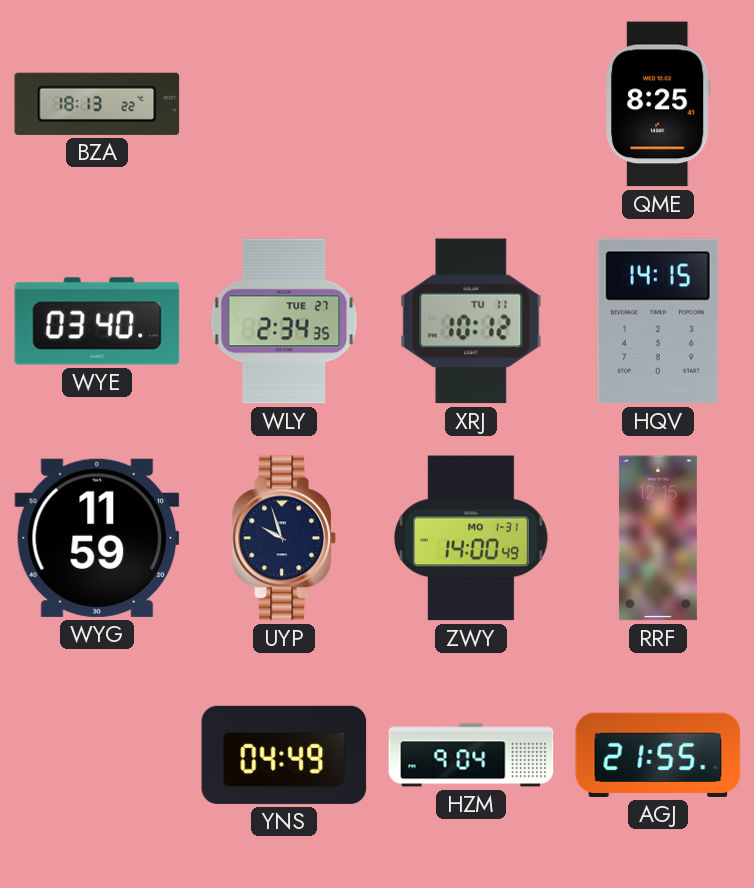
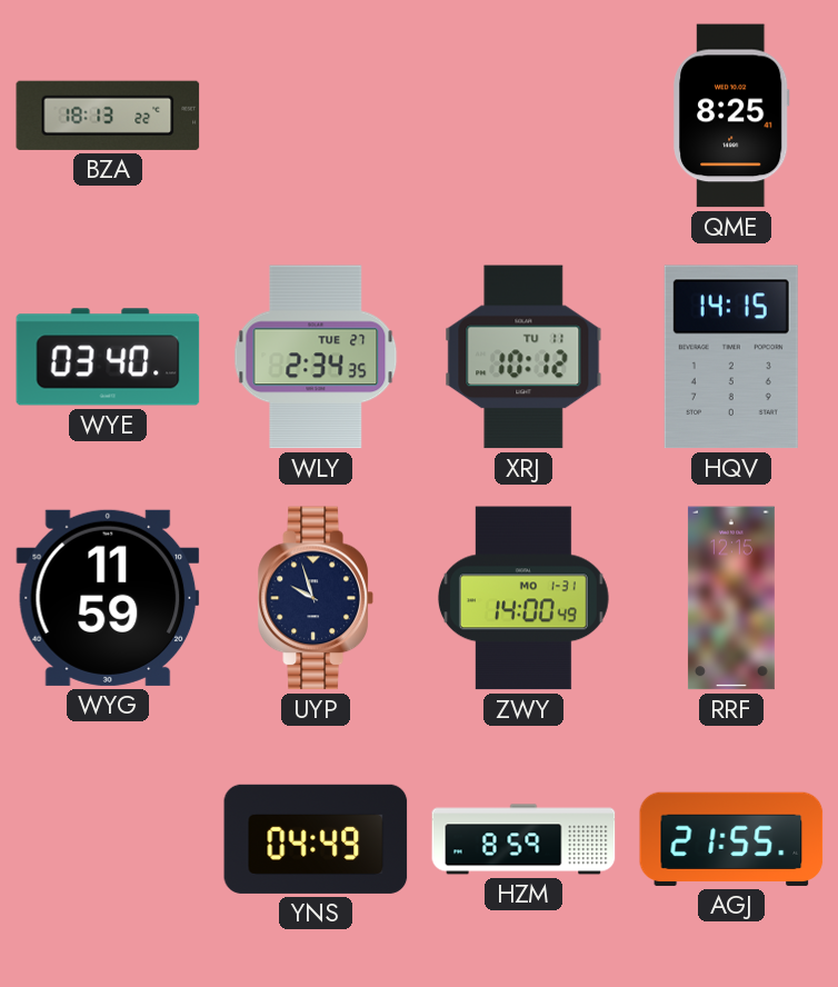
HZM: 9:04 -> 8:59
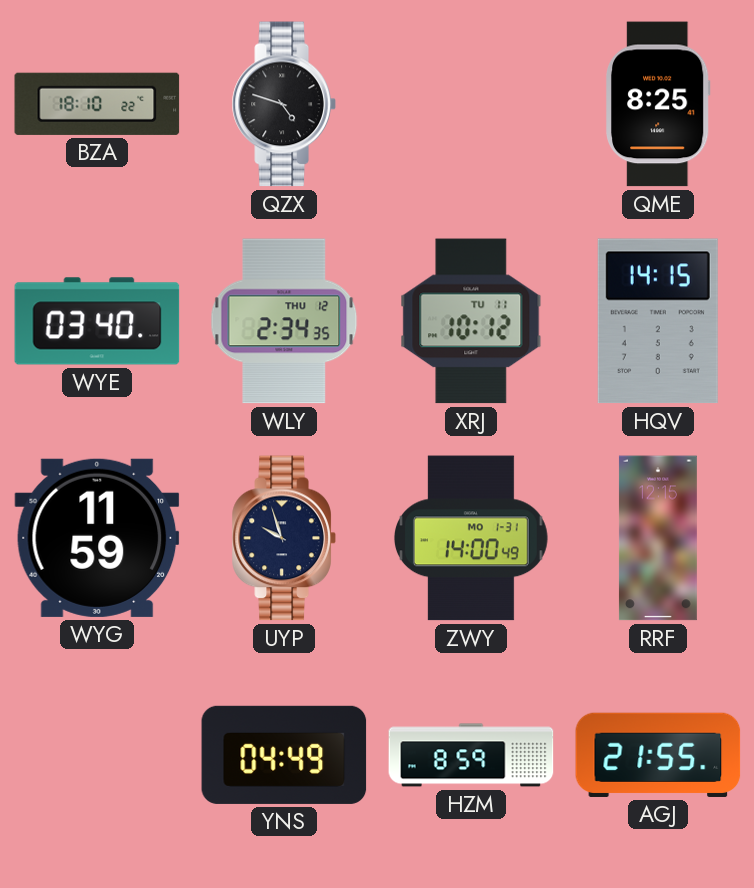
BZA: 18:13 -> 18:10
QZX: none -> 4:48
WLY date: TUE 27 -> THU 12
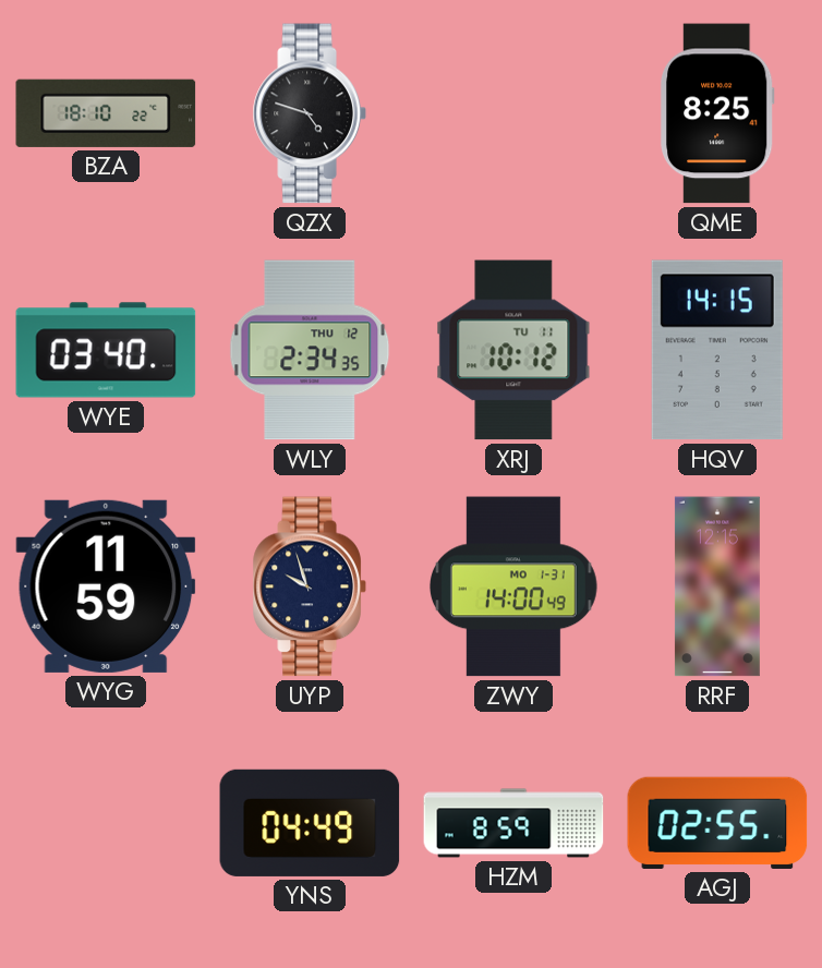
AGJ: 21:55 -> 02:55
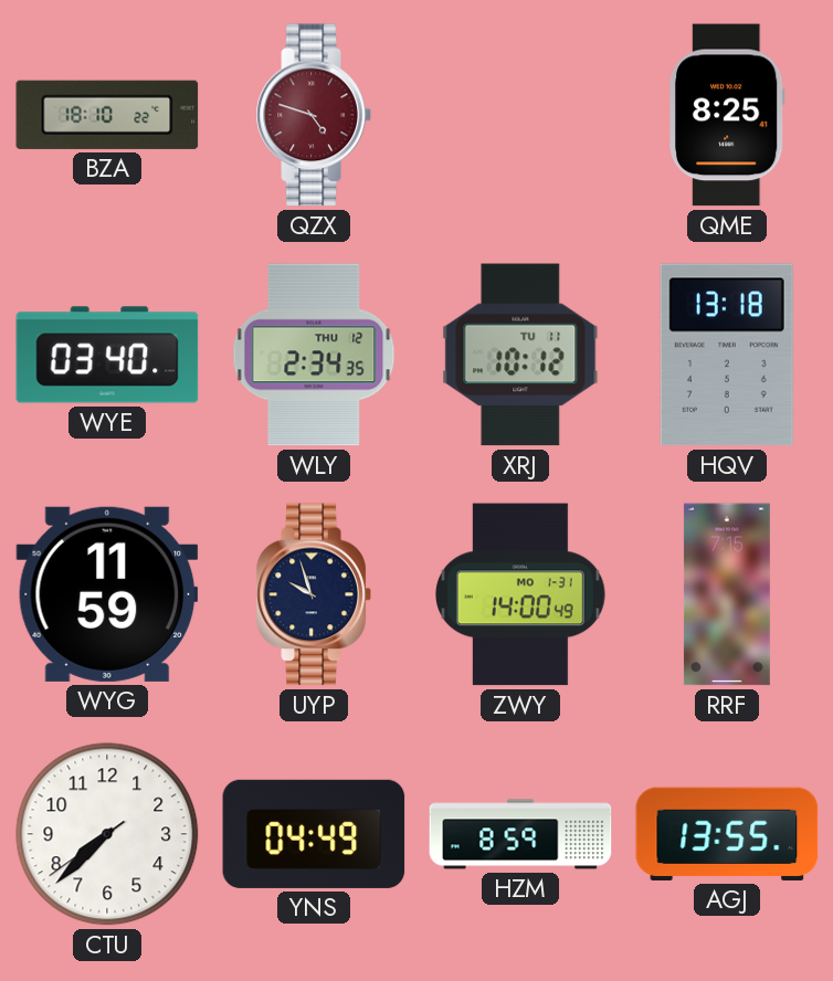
QZX dial: black -> burgundy
HQV: 14:15 -> 13:18
RRF: 12:15 -> 7:15
CTU: none -> 7:37
AGJ: 02:55 -> 13:55
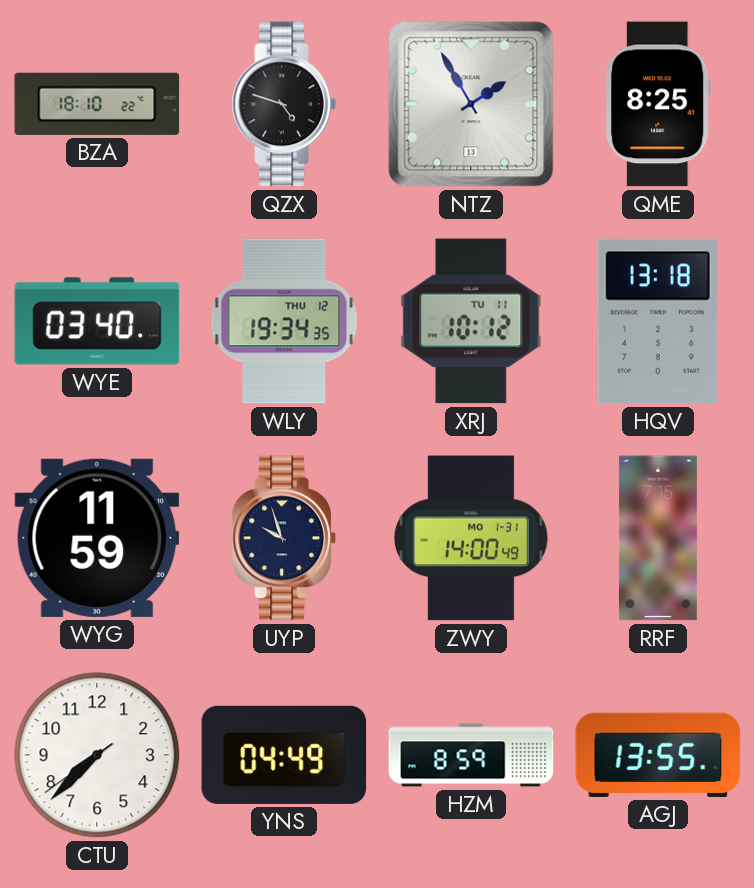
QZX dial: burgundy -> black
NTZ: none -> 1:55
WLY: 2:34 -> 19:34
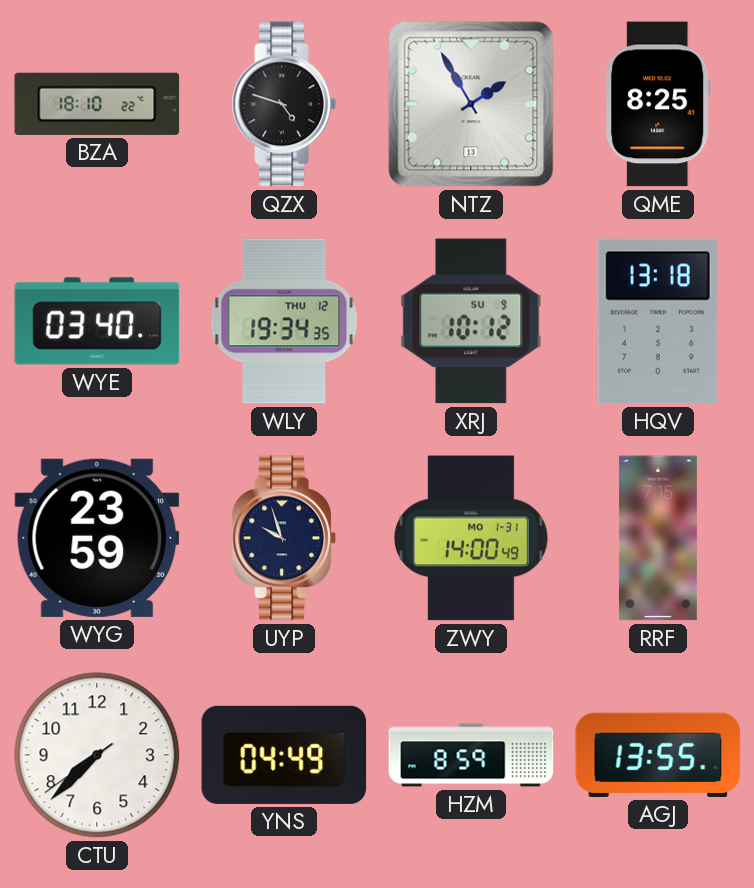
XRJ date: TU 11 -> SU 9
WYG: 11:59 -> 23:59
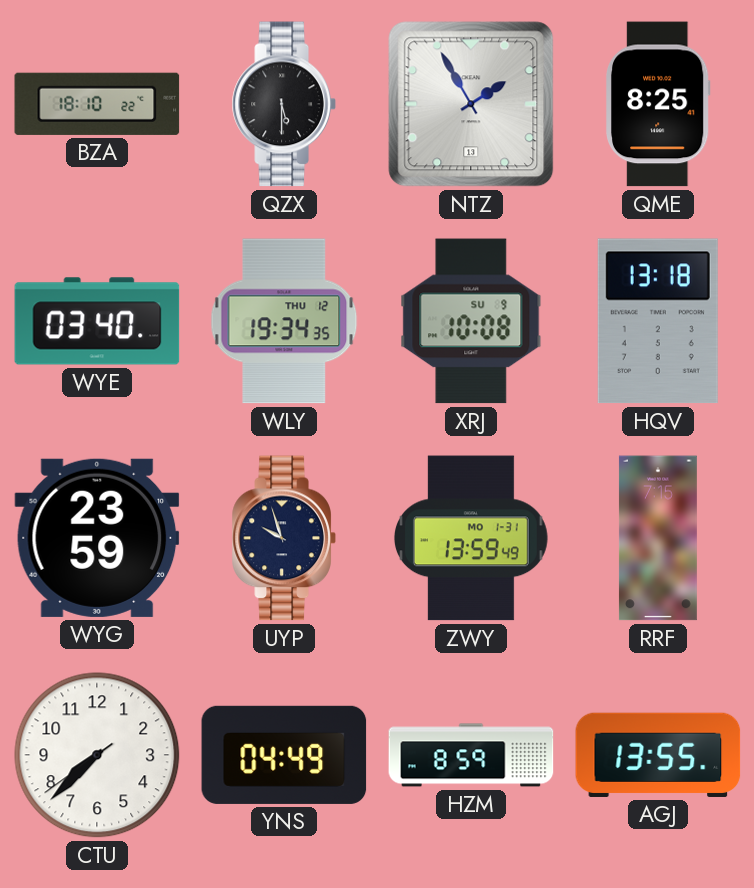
QZX: 4:48 -> 5:30
XRJ: 10:12 -> 10:08
ZWY: 14:00 -> 13:59
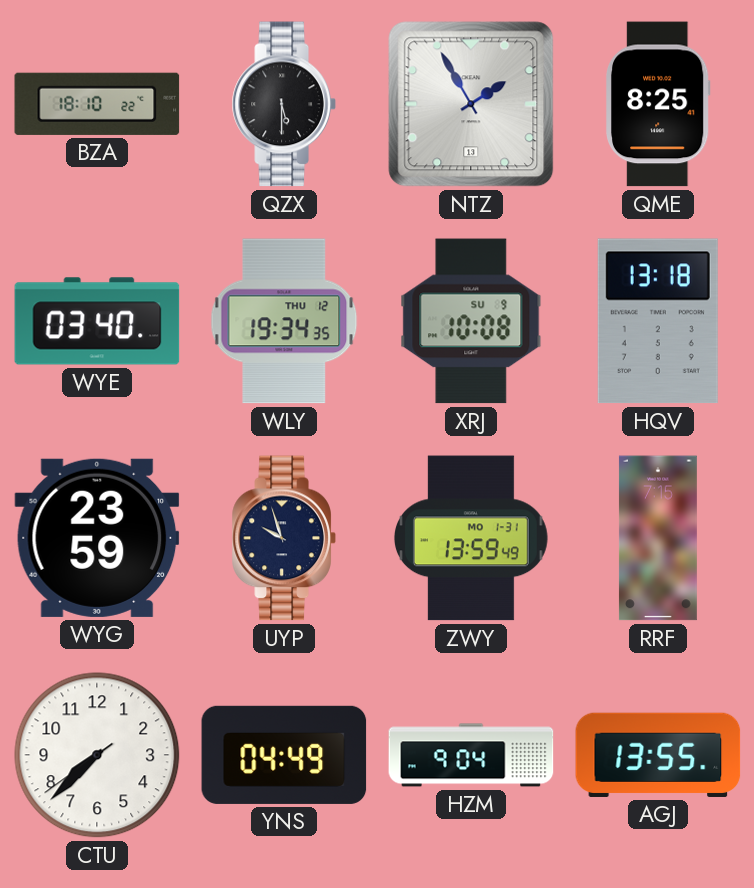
HZM: 8:59 -> 9:04
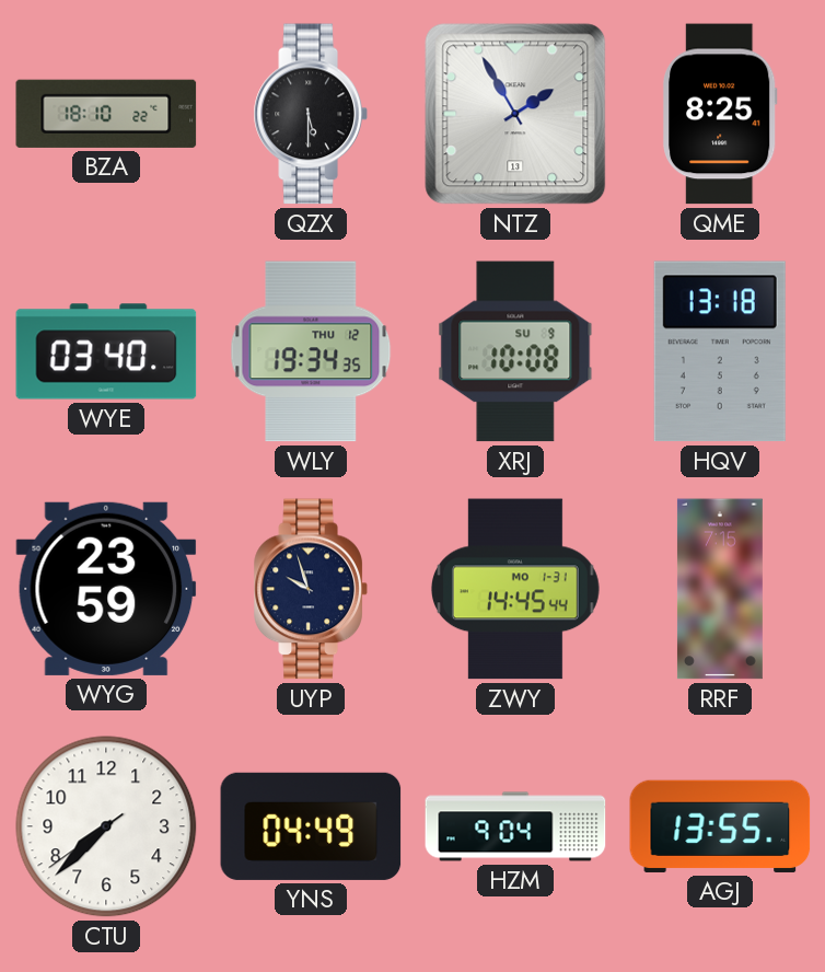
ZWY: 13:59 -> 14:45
